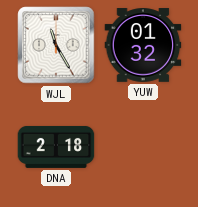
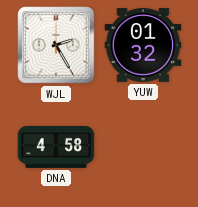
WJL: 11:25 -> 2:25
DNA: 2:18 -> 4:58
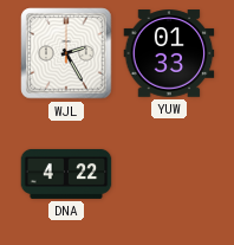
YUW: 01:32 -> 01:33
DNA: 4:58 -> 4:22
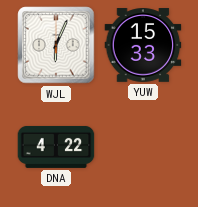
WJL: 2:25 -> 6:04
YUW: 01:33 -> 15:33
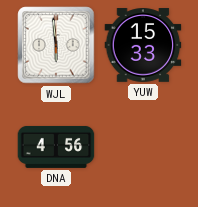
WJL: 6:04 -> 5:59
DNA: 4:22 -> 4:56
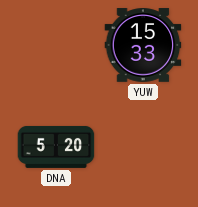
WJL: 5:59 -> none
DNA: 4:56 -> 5:20
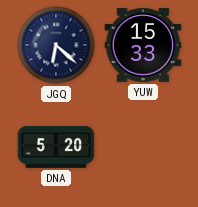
JGQ: none -> 6:22
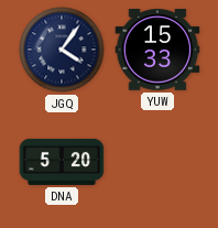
JGQ: 6:22 -> 4:06
